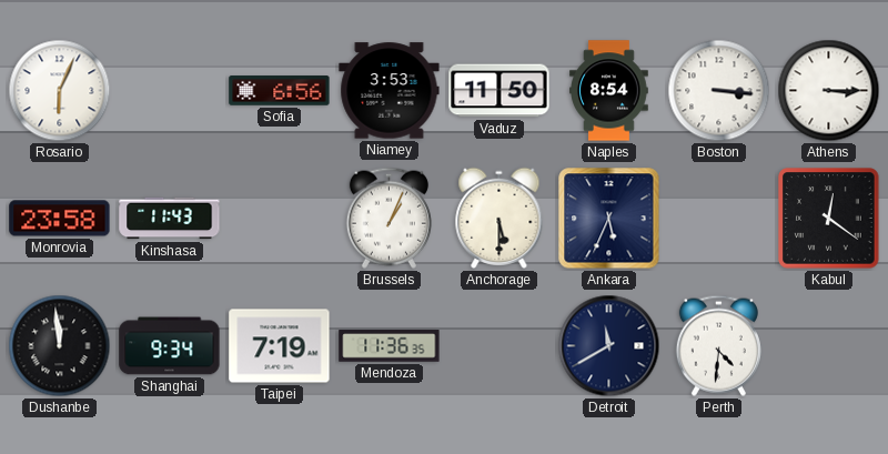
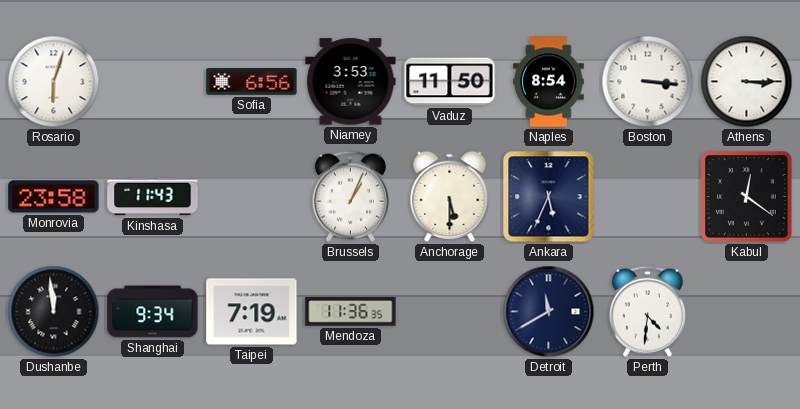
Rosario: 6:04 -> 6:03
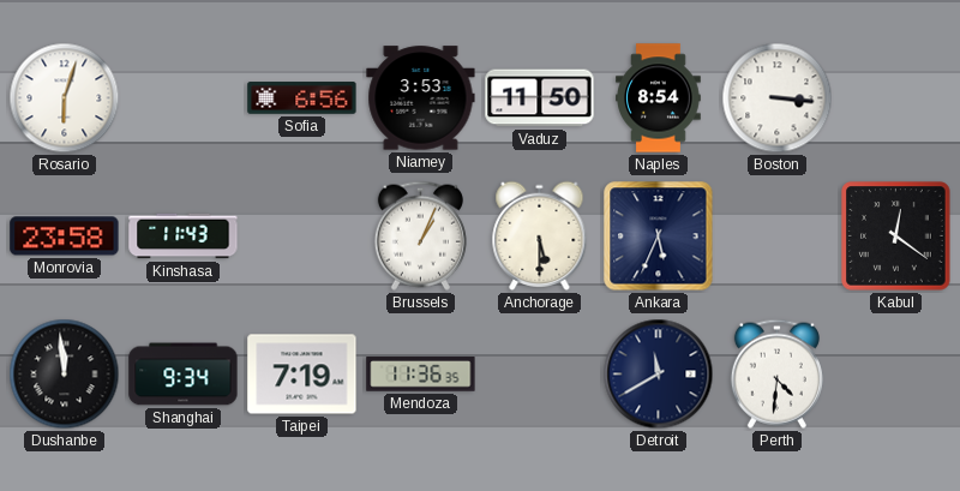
Athens: 3:15 -> none
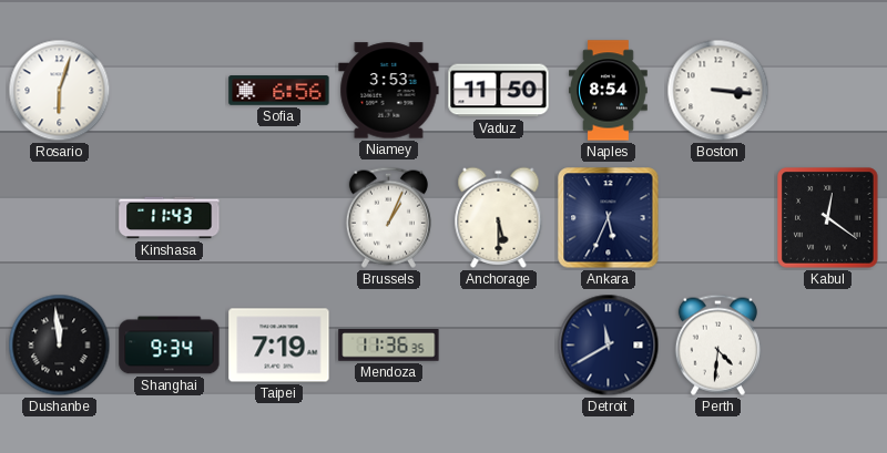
Monrovia: 23:58 -> none
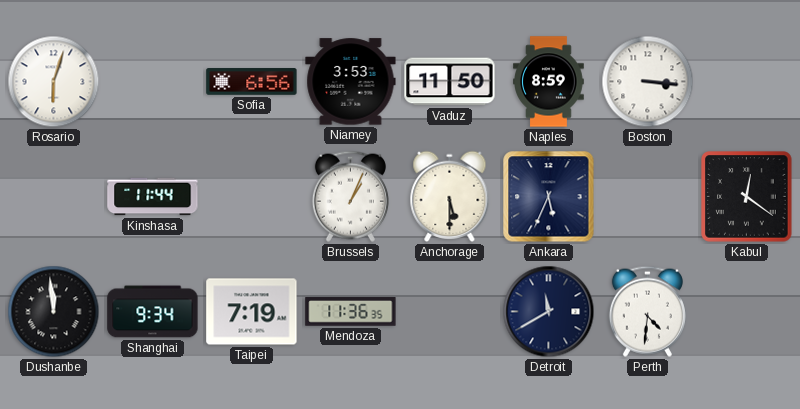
Naples: 8:54 -> 8:59
Kinshasa: 11:43 -> 11:44
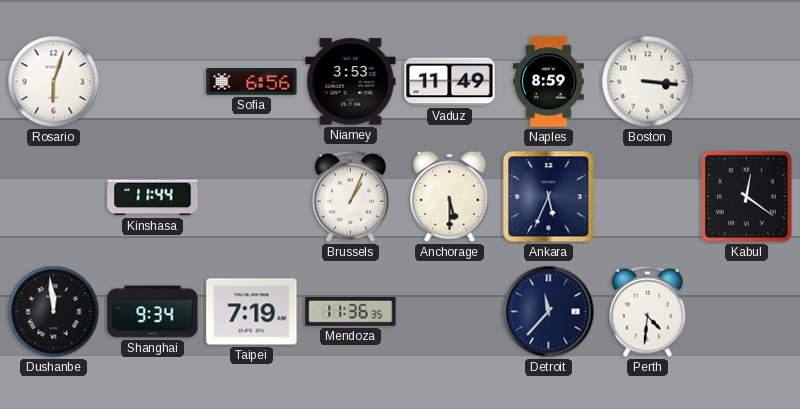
Vaduz: 11:50 -> 11:49
Detroit: 11:40 -> 11:37
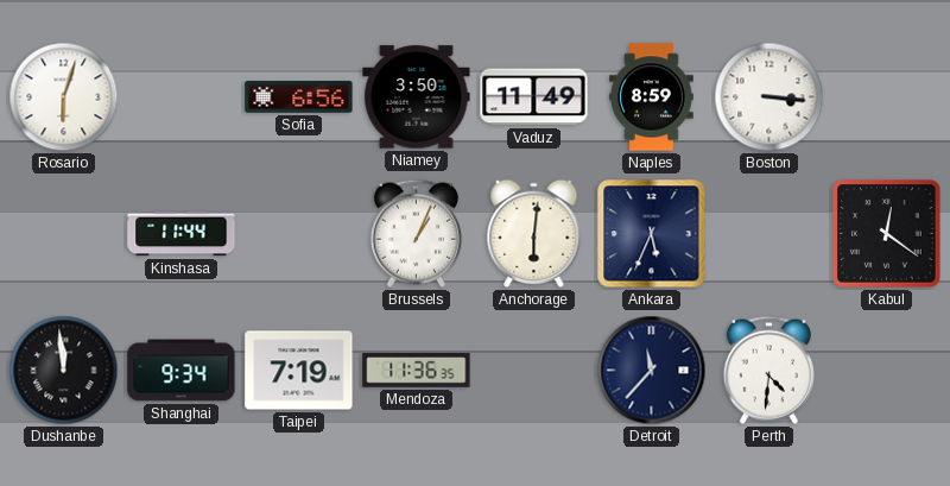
Niamey: 3:53 -> 3:50
Anchorage: 5:30 -> 6:01
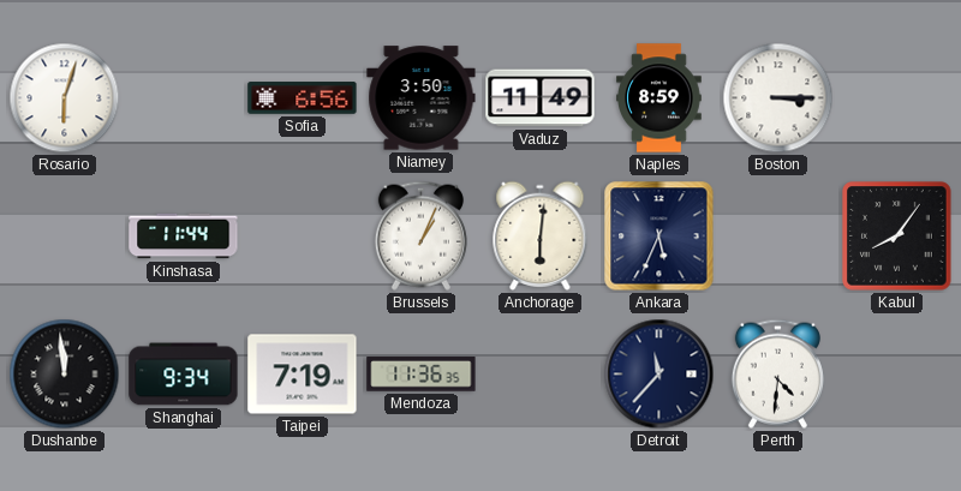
Boston: 3:16 -> 3:15
Kabul: 12:21 -> 8:06
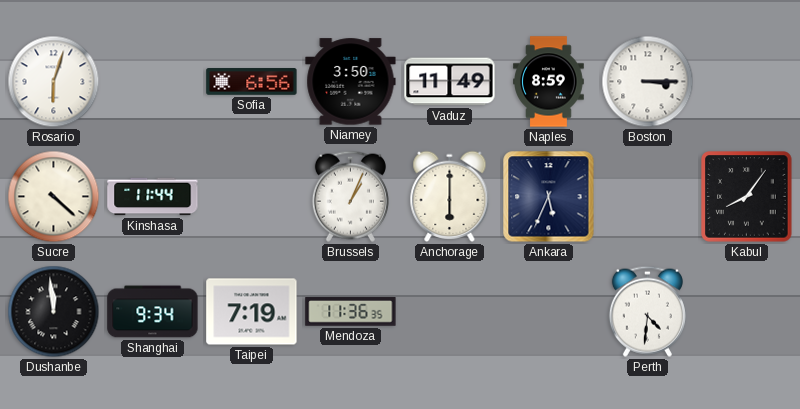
Sucre: none -> 4:22
Anchorage: 6:01 -> 6:00
Detroit: 11:37 -> none
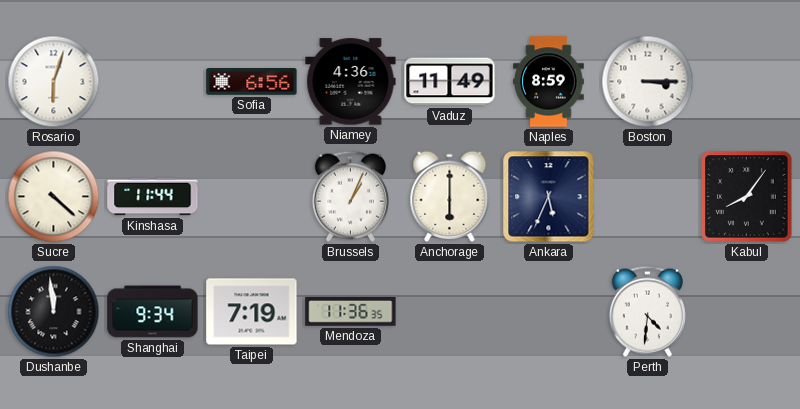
Niamey: 3:50 -> 4:36
